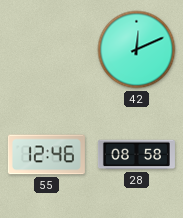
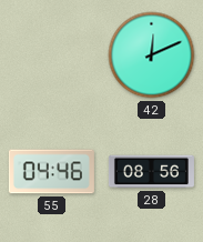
55: 12:46 -> 04:46
28: 08:58 -> 08:56
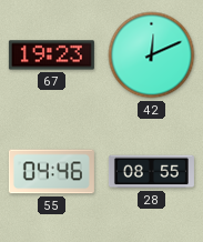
67: none -> 19:23
28: 08:56 -> 08:55
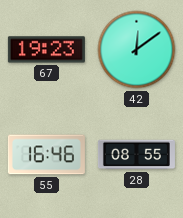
42: 12:11 -> 12:09
55: 04:46 -> 16:46
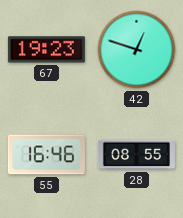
42: 12:09 -> 12:48
